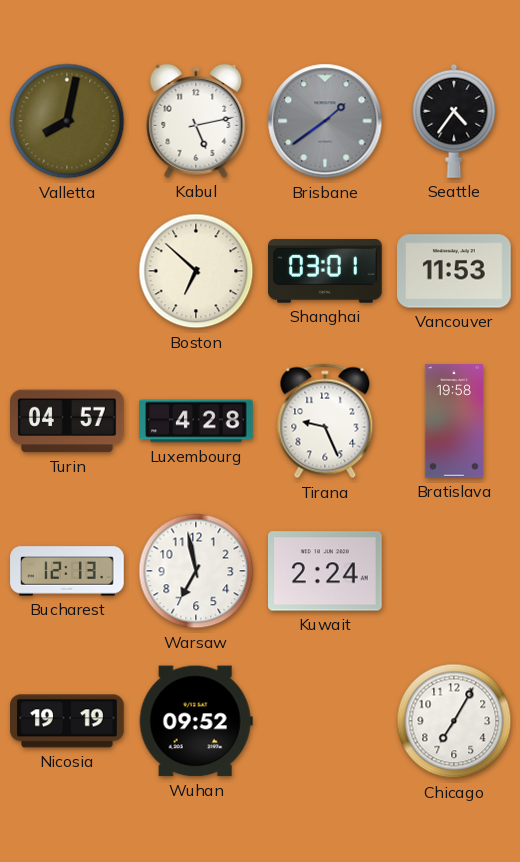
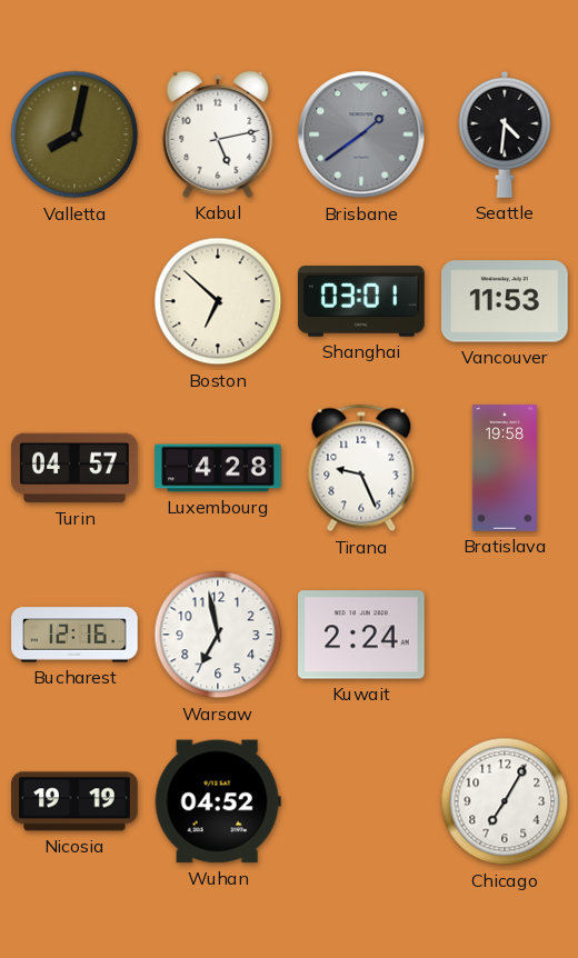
Seattle: 4:36 -> 4:31
Bucharest: 12:13 -> 12:16
Wuhan: 09:52 -> 04:52
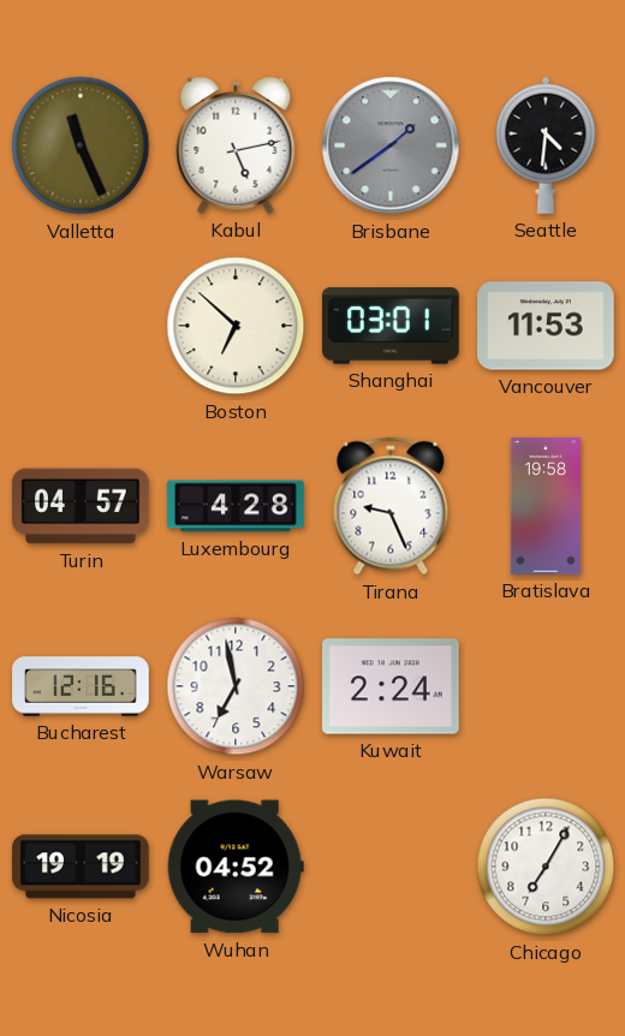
Valletta: 8:02 -> 11:26
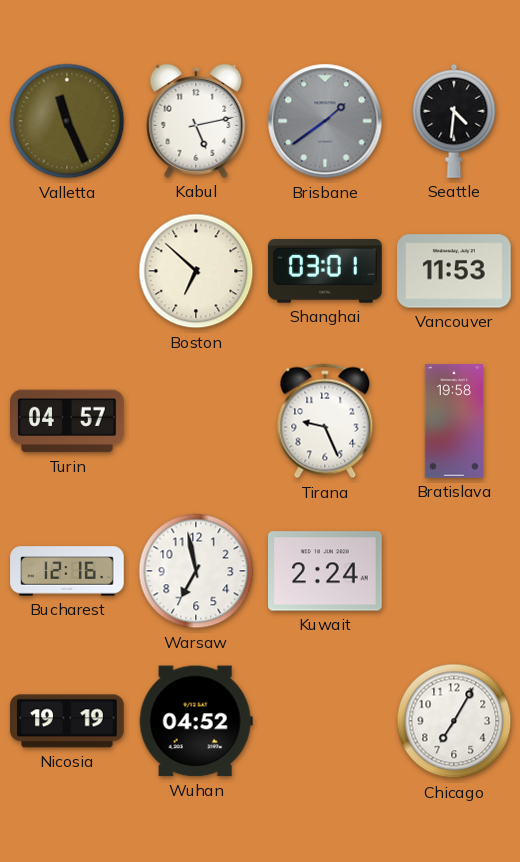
Luxembourg: 4:28 -> none
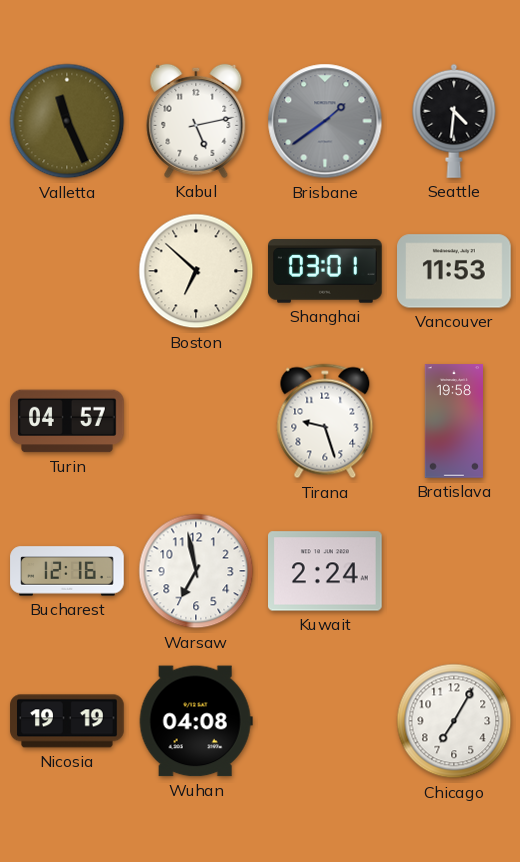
Tirana: 9:26 -> 9:27
Wuhan: 04:52 -> 04:08
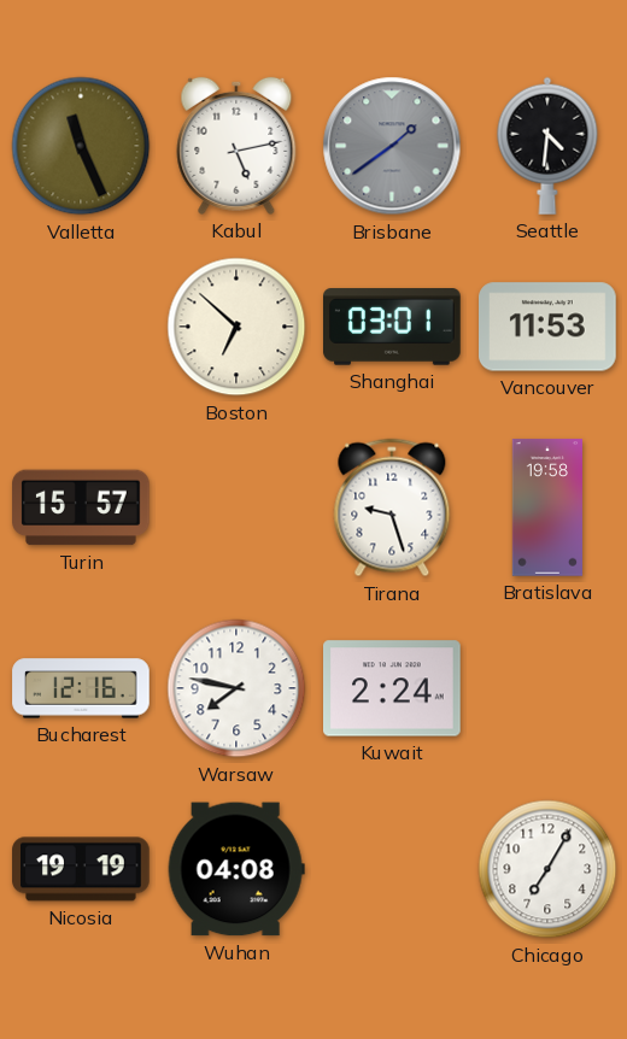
Turin: 04:57 -> 15:57
Warsaw: 6:58 -> 7:47
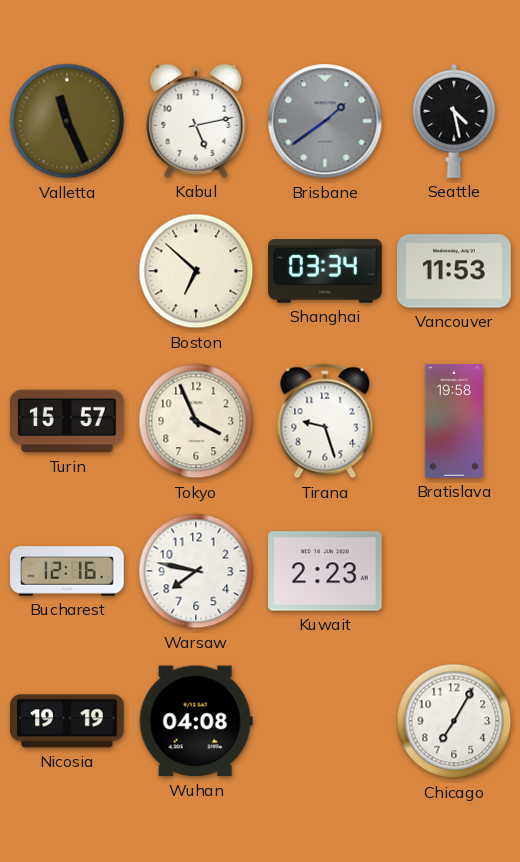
Seattle: 4:31 -> 4:28
Shanghai: 03:01 -> 03:34
Tokyo: none -> 3:56
Kuwait: 2:24 -> 2:23
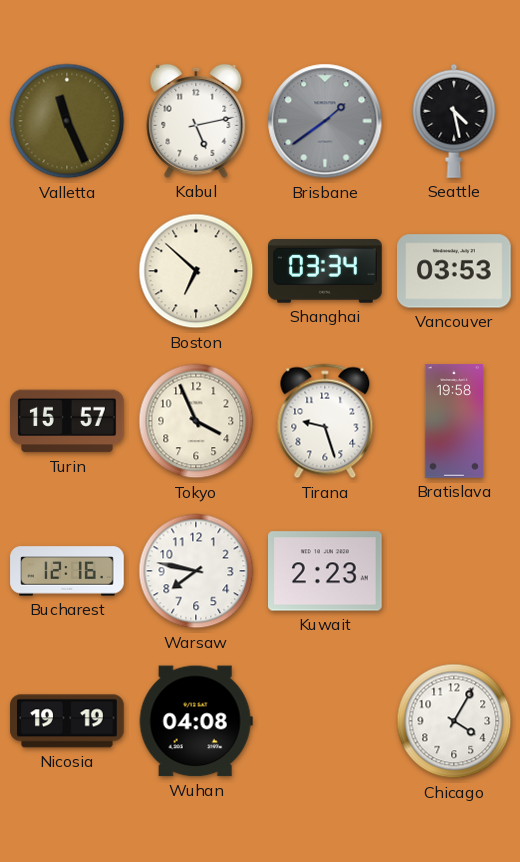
Vancouver: 11:53 -> 03:53
Chicago: 7:05 -> 4:05
